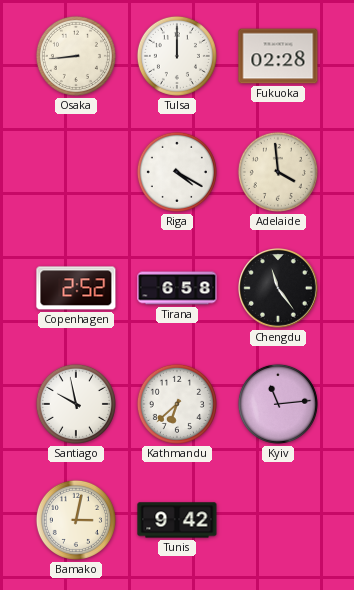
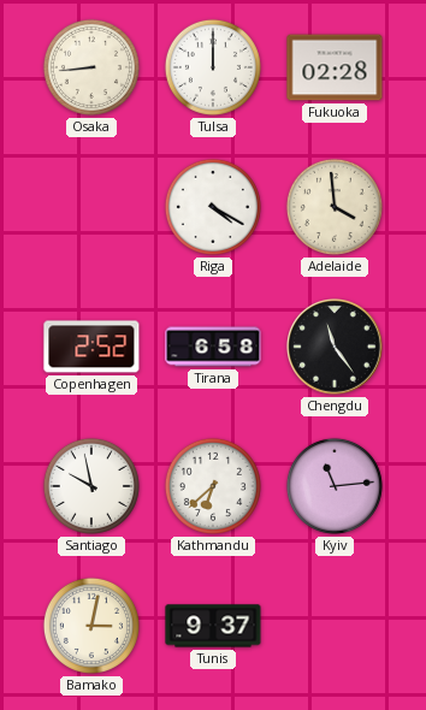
Tunis: 9:42 -> 9:37
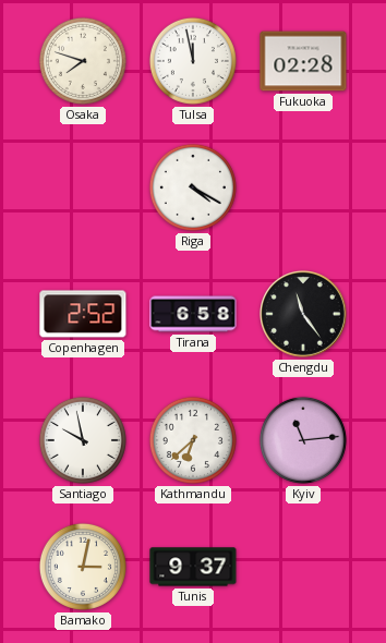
Osaka: 8:44 -> 7:48
Tulsa: 12:00 -> 11:58
Adelaide: 3:59 -> none
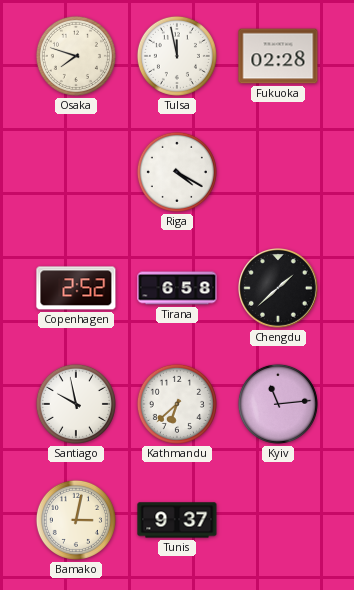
Chengdu: 11:24 -> 1:38
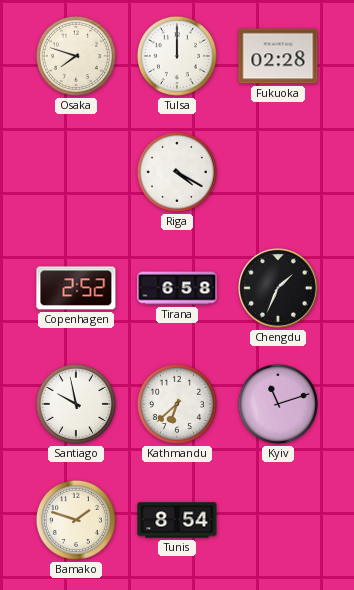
Tulsa: 11:58 -> 12:00
Chengdu: 1:38 -> 1:34
Kyiv: 11:14 -> 11:12
Bamako: 3:02 -> 1:48
Tunis: 9:37 -> 8:54
